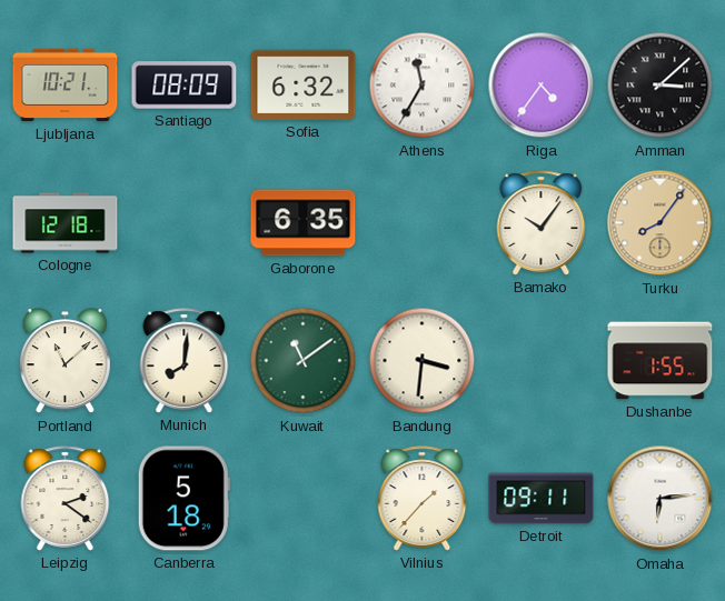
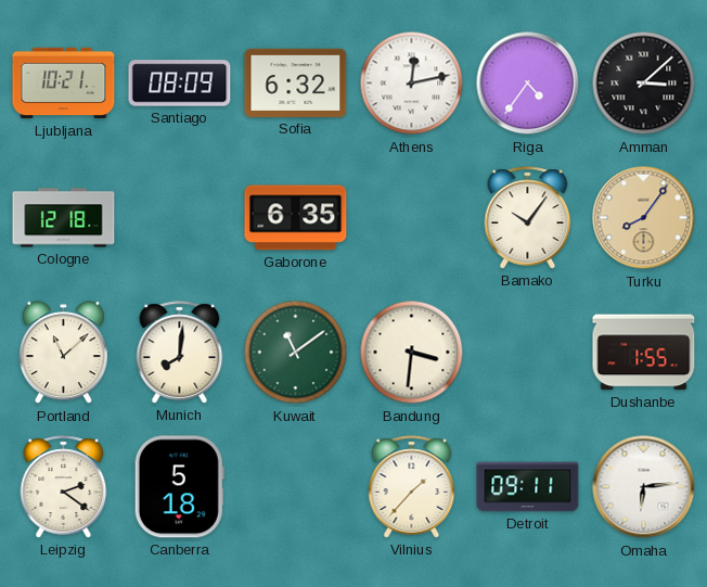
Athens: 11:35 -> 12:13
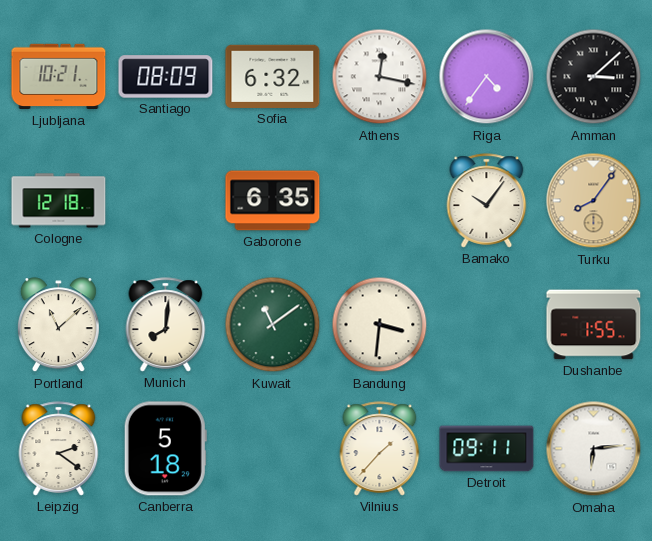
Athens: 12:13 -> 12:17
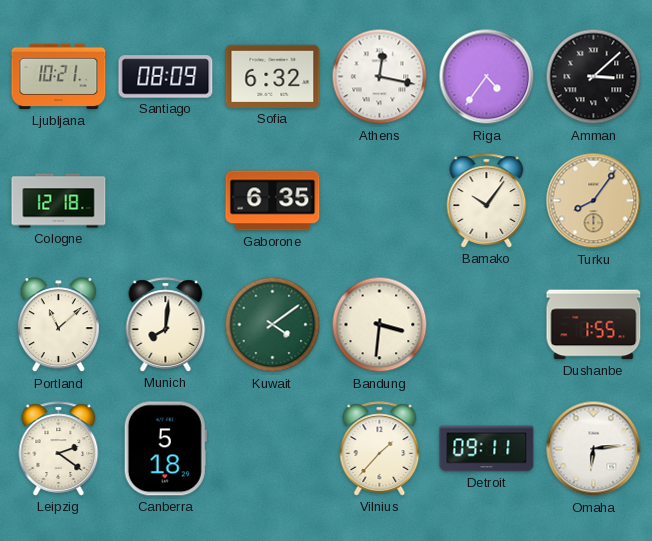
Kuwait: 11:09 -> 4:09
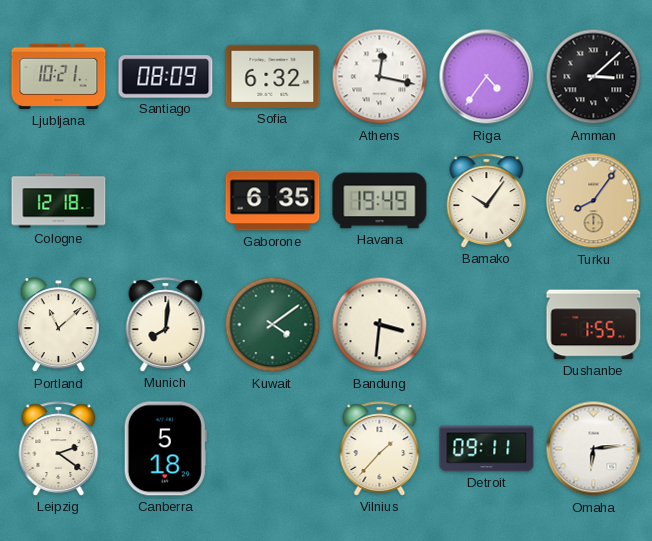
Havana: none -> 19:49
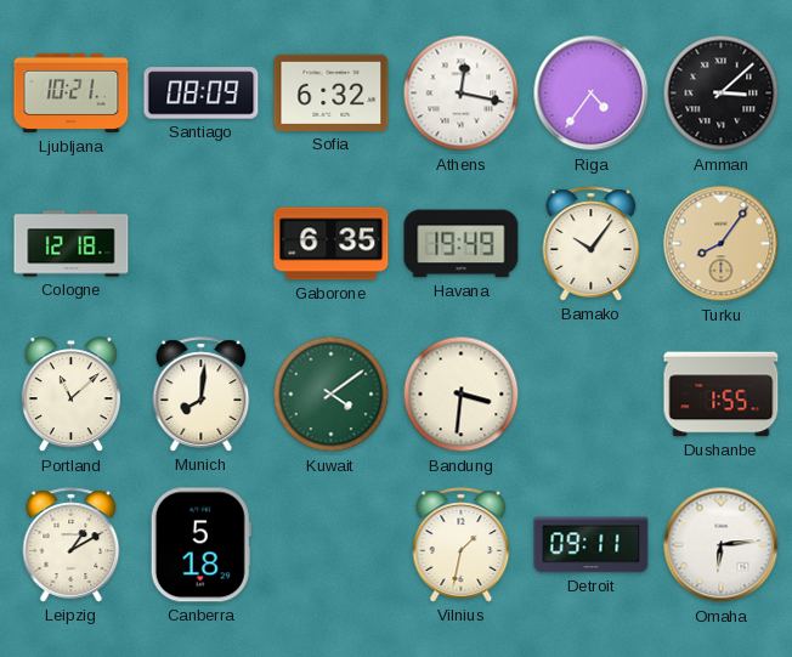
Leipzig: 2:21 -> 1:10
Vilnius: 1:37 -> 1:32
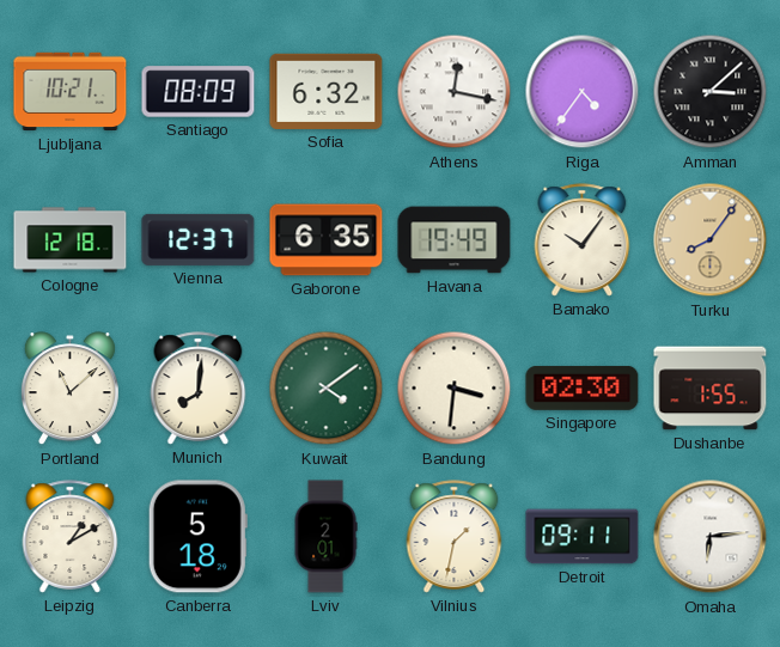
Vienna: none -> 12:37
Singapore: none -> 02:30
Lviv: none -> 2:01
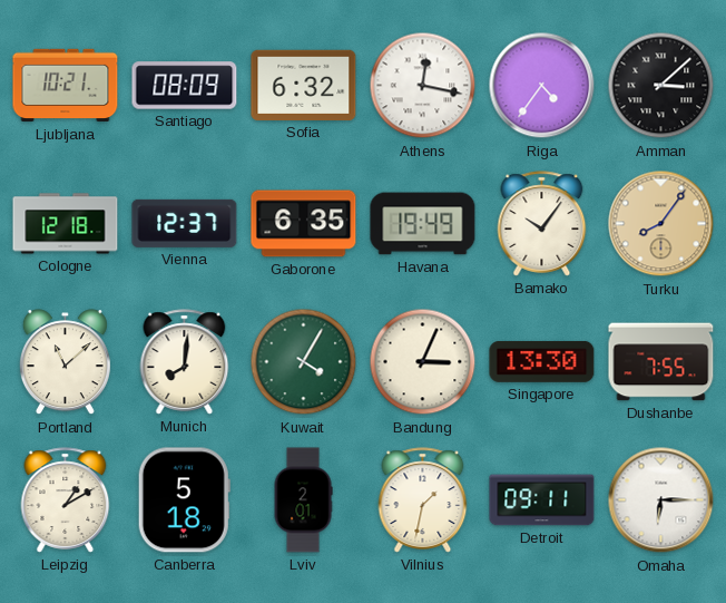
Kuwait: 4:09 -> 4:05
Bandung: 3:31 -> 3:04
Singapore: 02:30 -> 13:30
Dushanbe: 1:55 -> 7:55
Omaha: 6:14 -> 6:15
